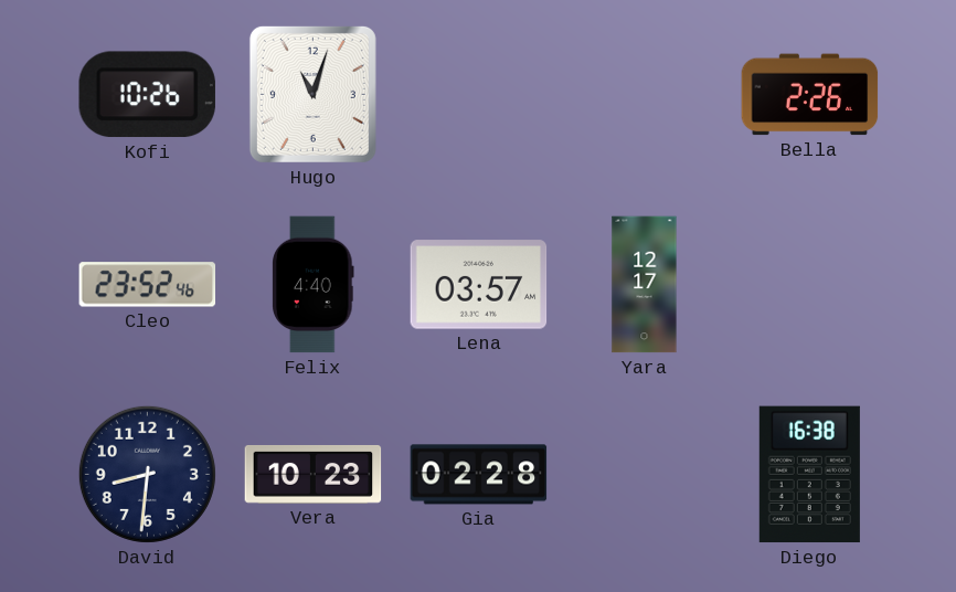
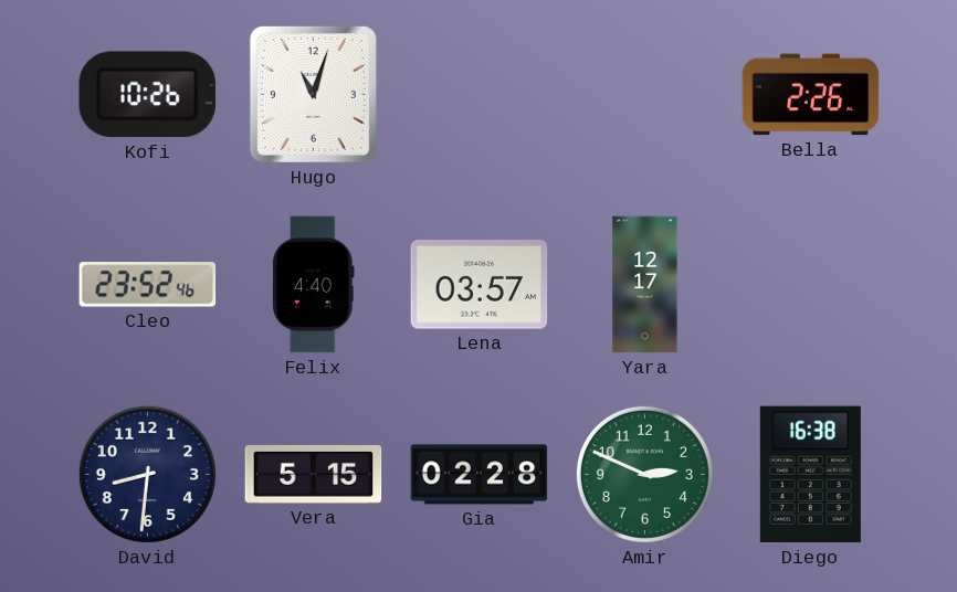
Vera: 10:23 -> 5:15
Amir: none -> 2:49
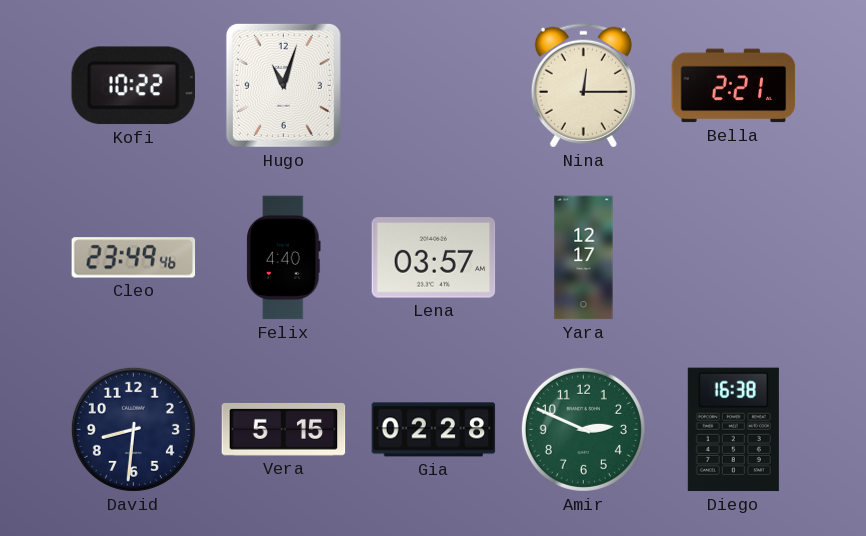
Kofi: 10:26 -> 10:22
Nina: none -> 12:15
Bella: 2:26 -> 2:21
Cleo: 23:52 -> 23:49
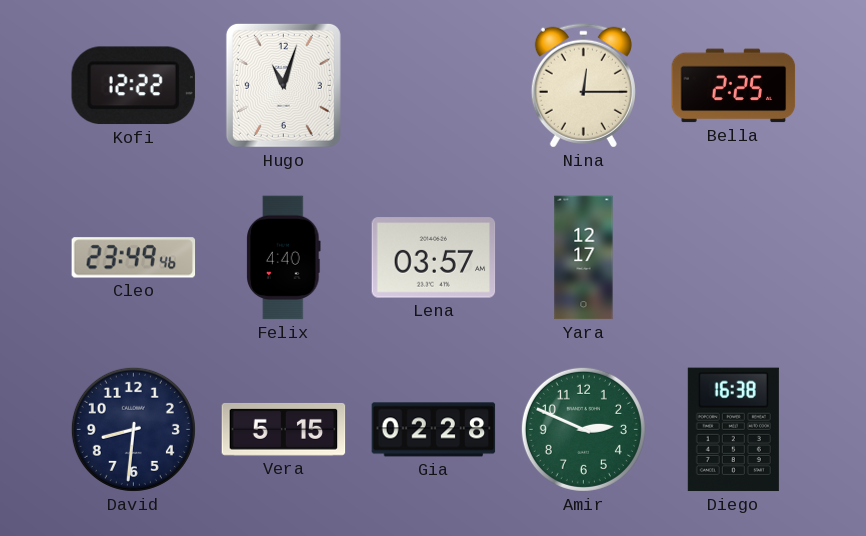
Kofi: 10:22 -> 12:22
Bella: 2:21 -> 2:25
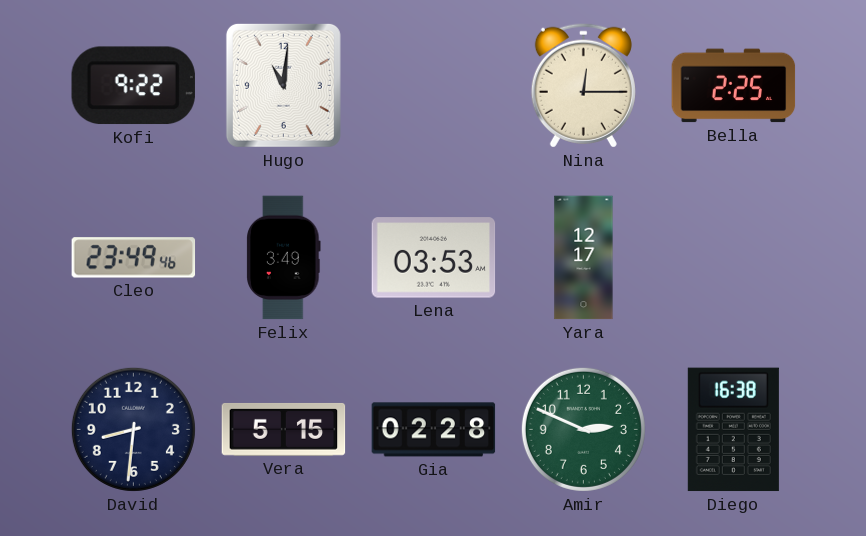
Kofi: 12:22 -> 9:22
Hugo: 11:03 -> 11:01
Felix: 4:40 -> 3:49
Lena: 03:57 -> 03:53
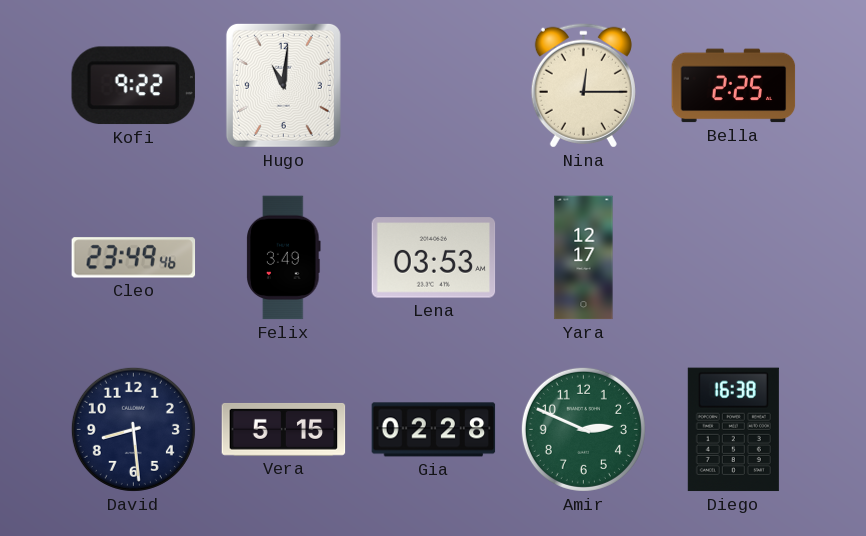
David: 8:31 -> 8:29
